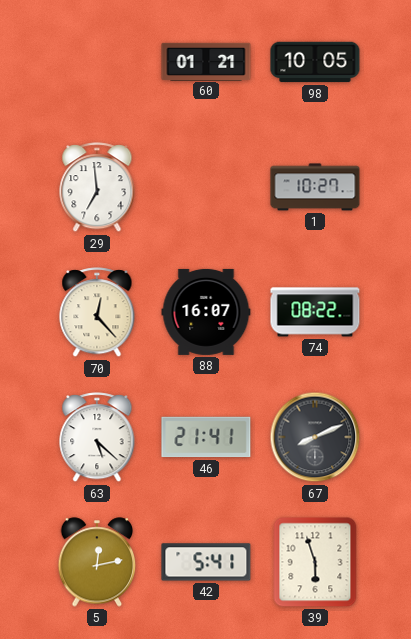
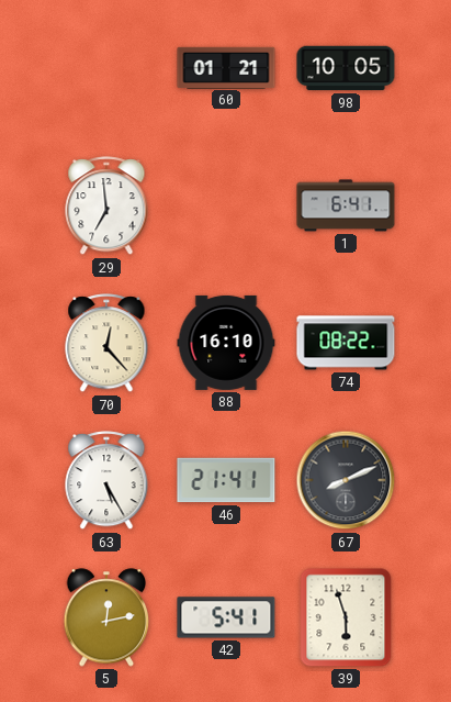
1: 10:27 -> 6:41
88: 16:07 -> 16:10
63: 5:22 -> 5:25
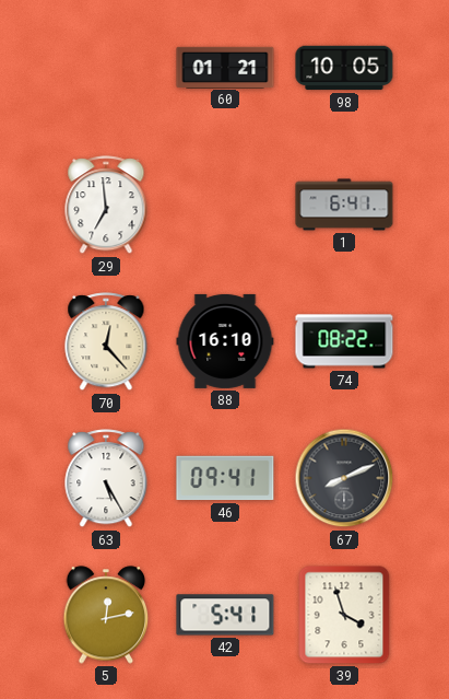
46: 21:41 -> 09:41
39: 5:57 -> 3:57
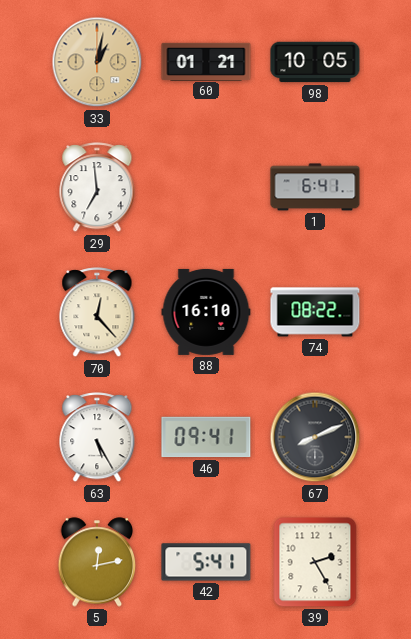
33: none -> 1:02
39: 3:57 -> 2:25
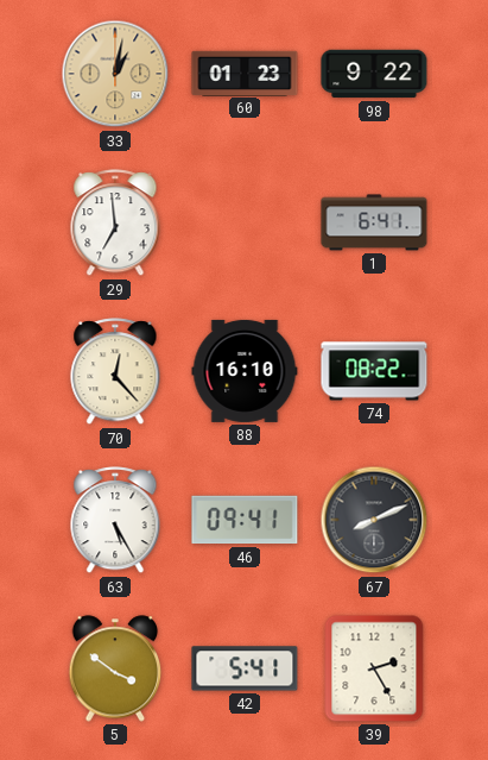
60: 01:21 -> 01:23
98: 10:05 -> 9:22
5: 12:13 -> 3:51
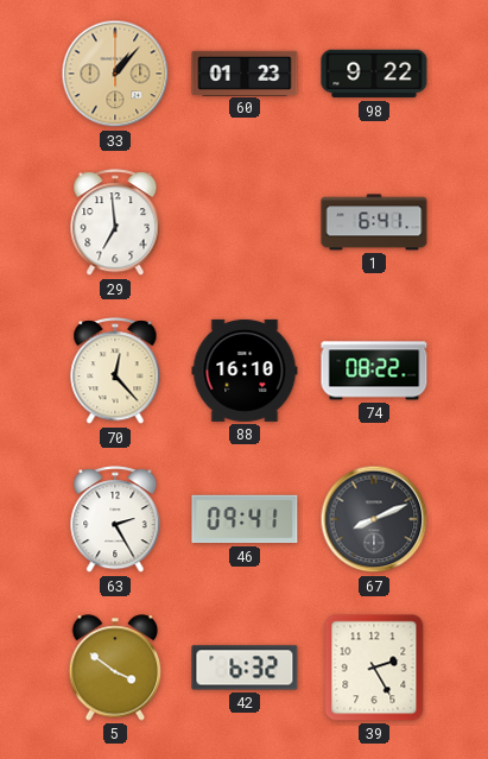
33: 1:02 -> 1:07
63: 5:25 -> 2:25
42: 5:41 -> 6:32
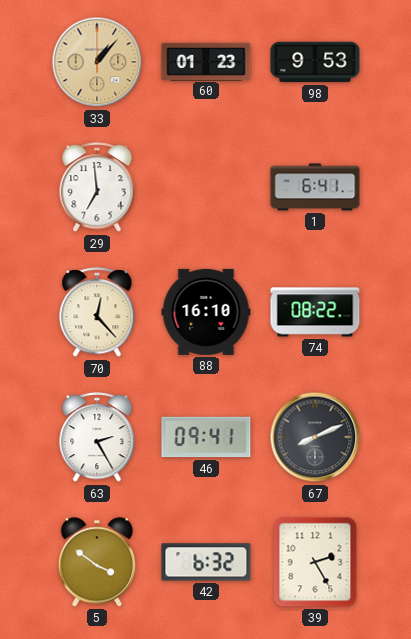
98: 9:22 -> 9:53
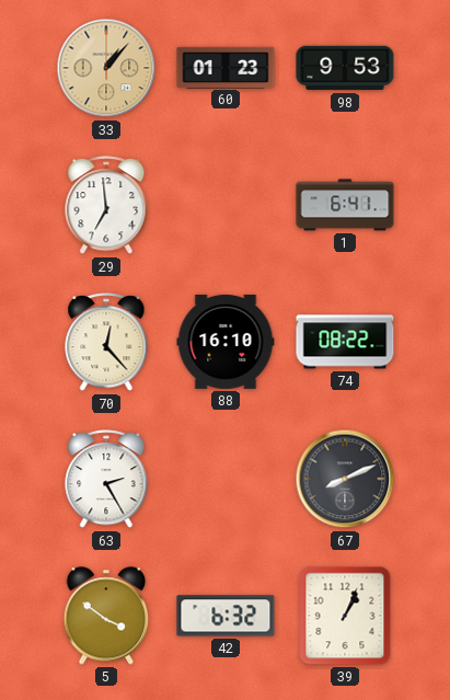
46: 09:41 -> none
39: 2:25 -> 1:04
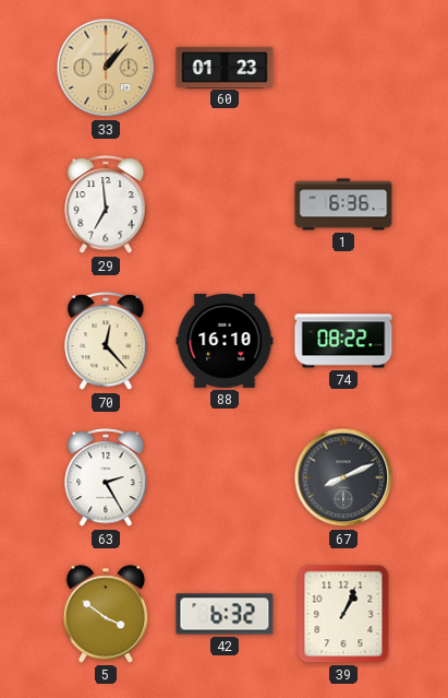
98: 9:53 -> none
1: 6:41 -> 6:36
